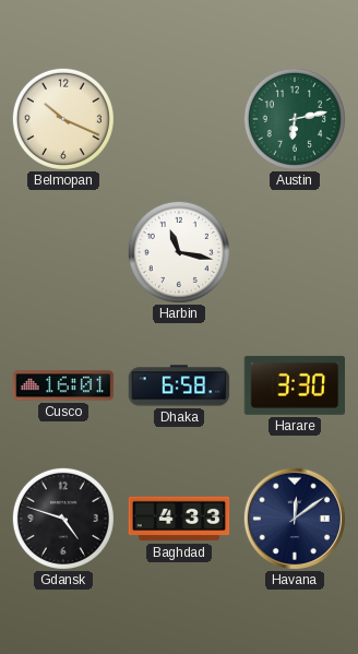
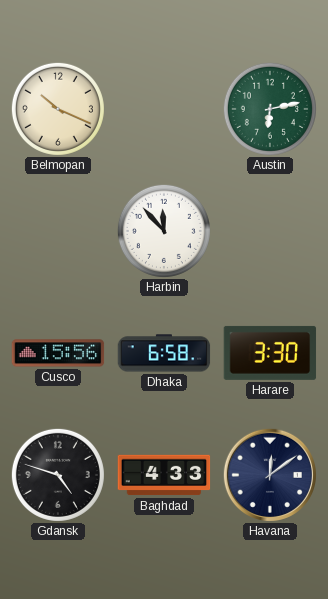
Harbin: 11:17 -> 11:53
Cusco: 16:01 -> 15:56
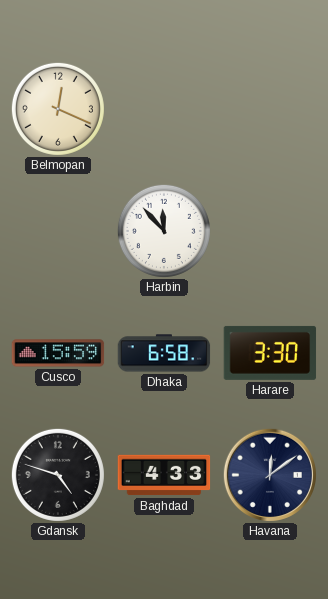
Belmopan: 10:19 -> 12:19
Austin: 6:13 -> none
Cusco: 15:56 -> 15:59
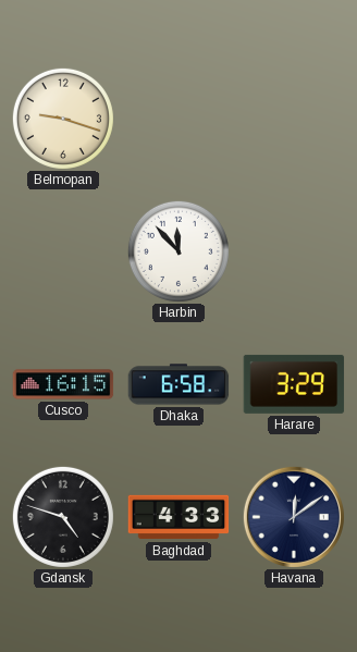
Belmopan: 12:19 -> 9:18
Cusco: 15:59 -> 16:15
Harare: 3:30 -> 3:29
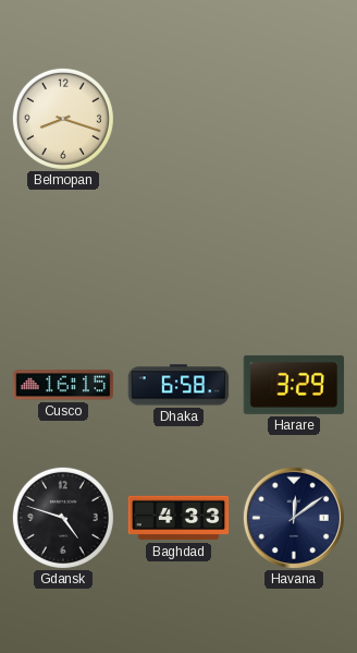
Belmopan: 9:18 -> 8:18
Harbin: 11:53 -> none
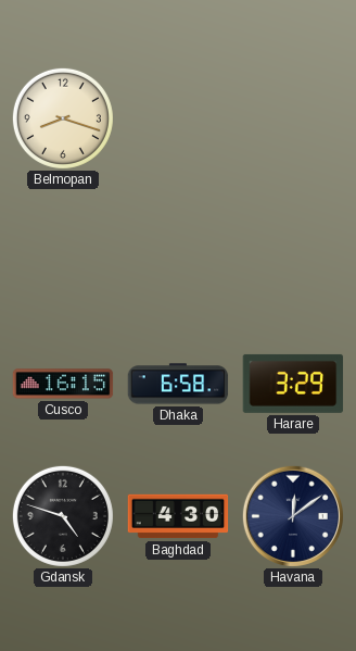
Baghdad: 4:33 -> 4:30
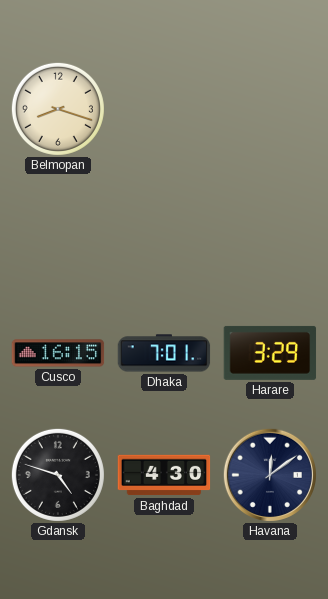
Dhaka: 6:58 -> 7:01
